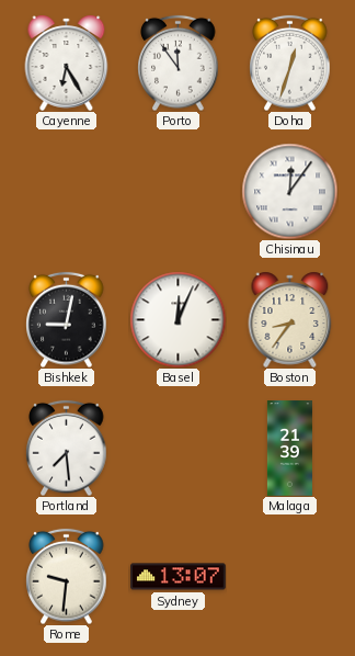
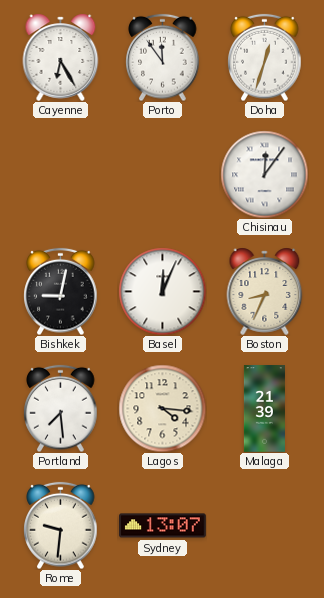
Boston: 8:36 -> 8:34
Lagos: none -> 4:16
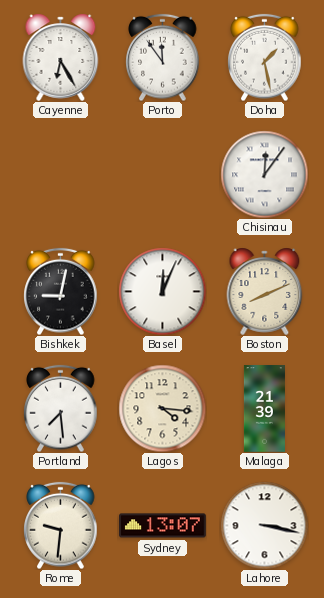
Doha: 12:33 -> 1:28
Boston: 8:34 -> 8:11
Lahore: none -> 3:17
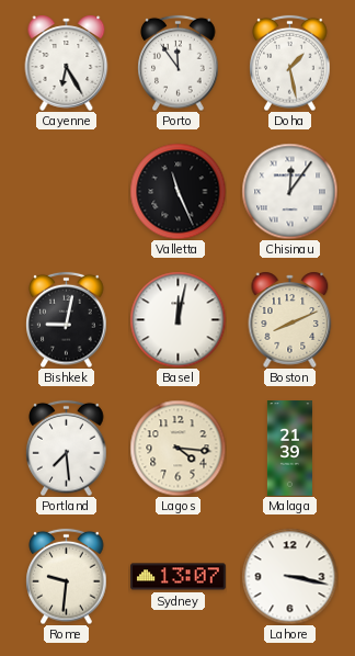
Valletta: none -> 11:26
Basel: 12:04 -> 12:02
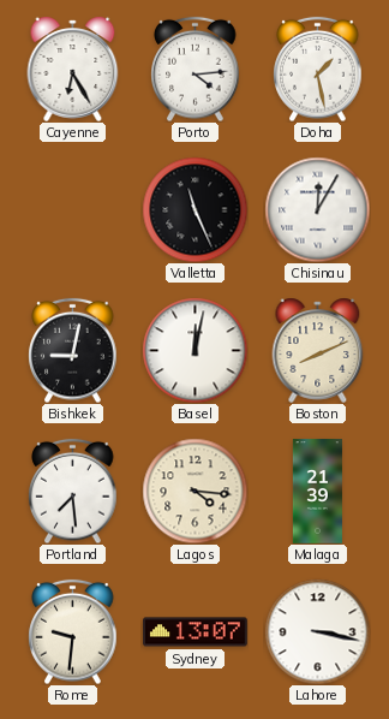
Porto: 11:54 -> 4:14
Chisinau: 12:06 -> 12:05
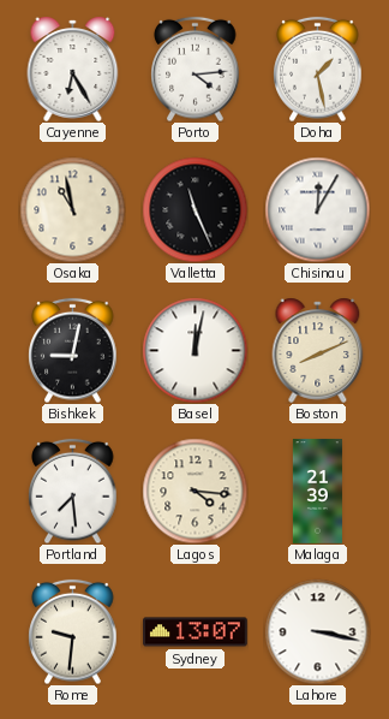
Osaka: none -> 10:58
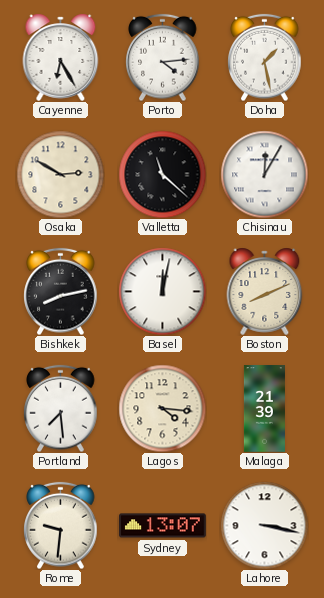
Osaka: 10:58 -> 2:50
Valletta: 11:26 -> 11:22
Bishkek: 9:02 -> 8:13
